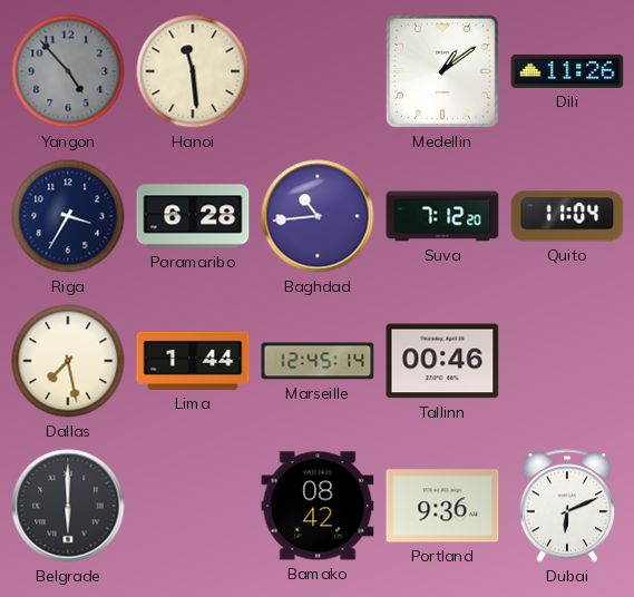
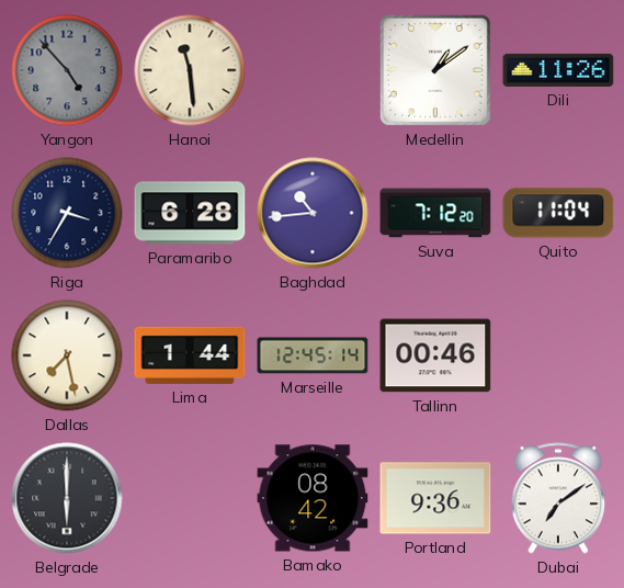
Dubai: 6:11 -> 7:09
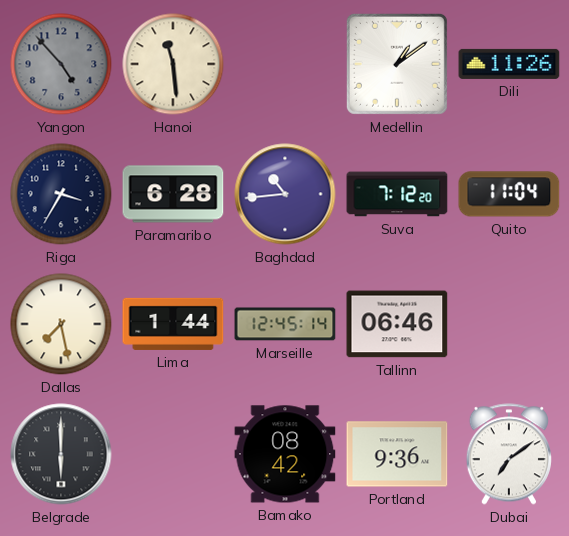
Tallinn: 00:46 -> 06:46
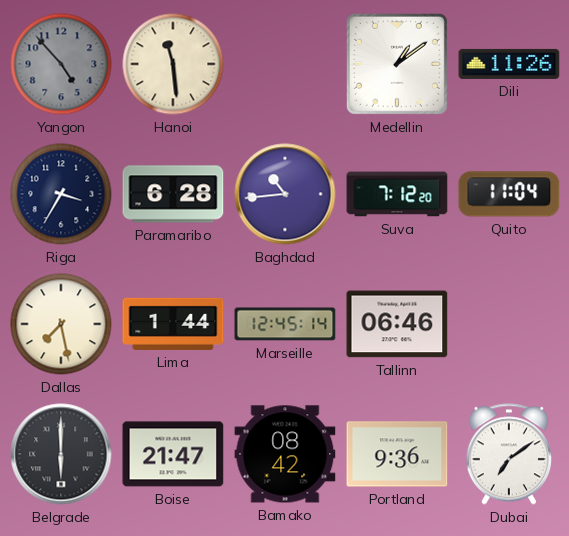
Boise: none -> 21:47
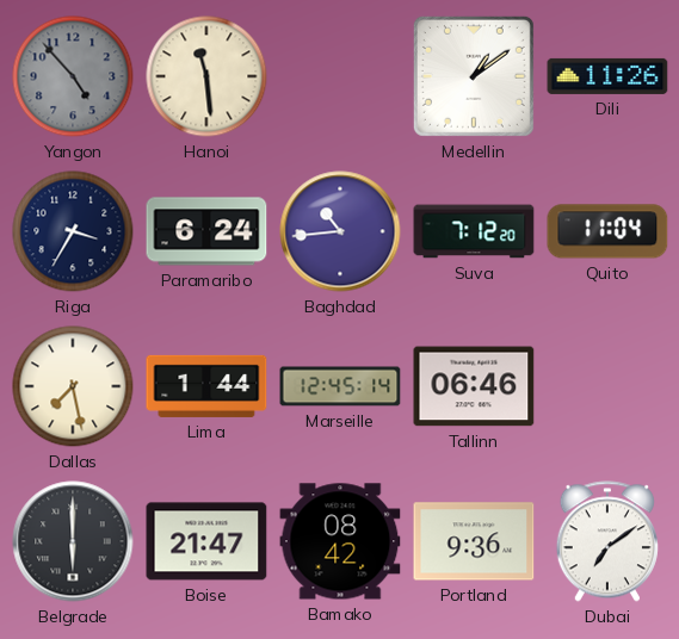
Paramaribo: 6:28 -> 6:24
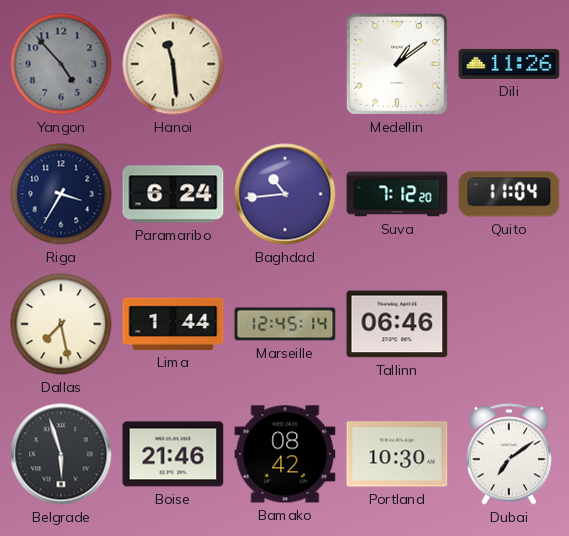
Belgrade: 6:00 -> 5:57
Boise: 21:47 -> 21:46
Portland: 9:36 -> 10:30
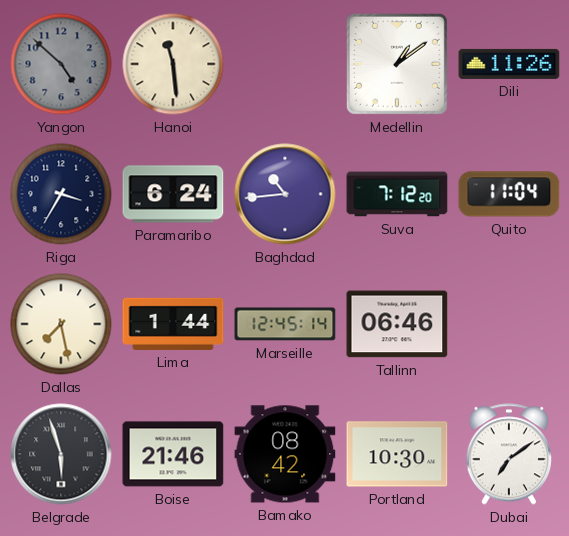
Yangon: 4:53 -> 4:52
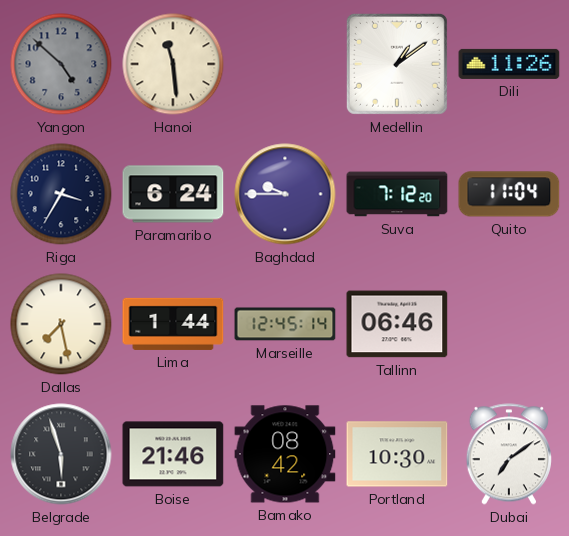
Baghdad: 10:44 -> 9:45
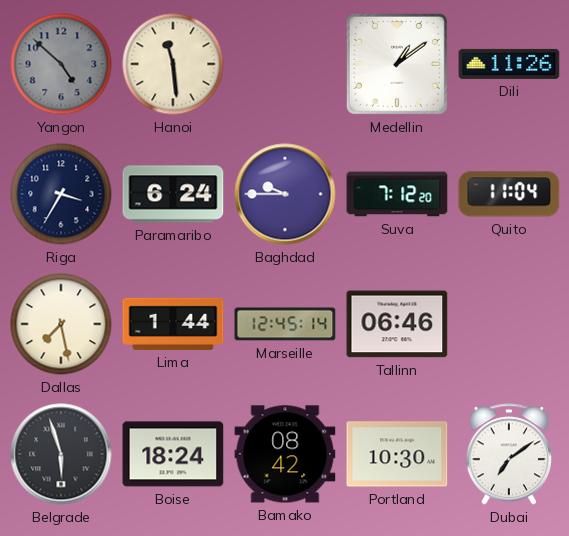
Boise: 21:46 -> 18:24
